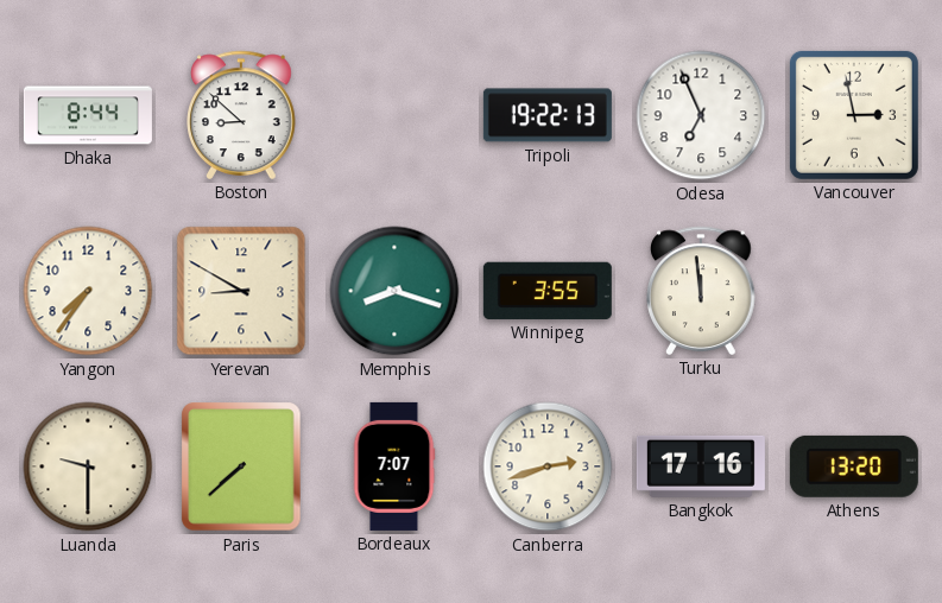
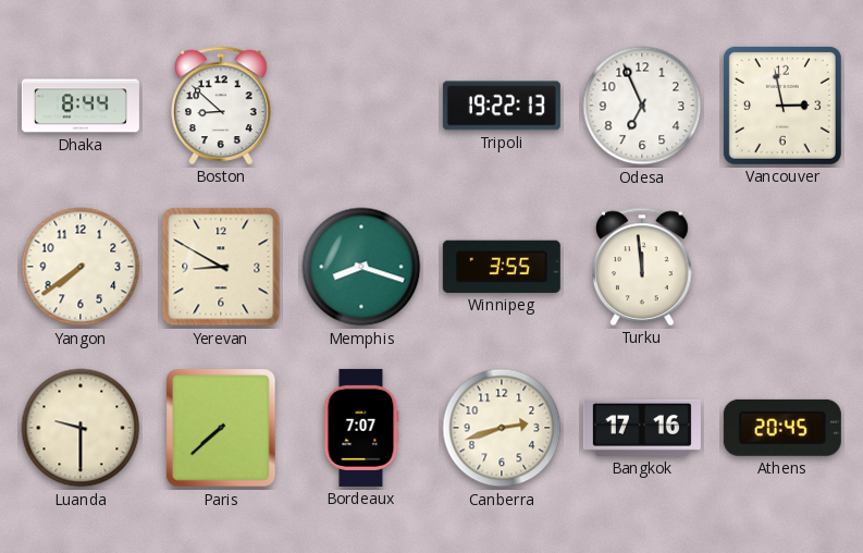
Yangon: 7:36 -> 7:39
Athens: 13:20 -> 20:45
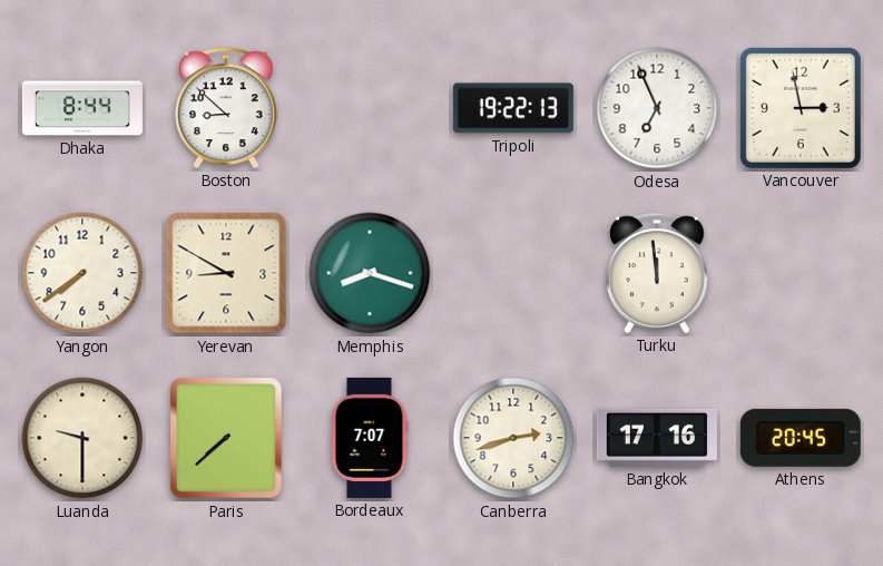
Winnipeg: 3:55 -> none
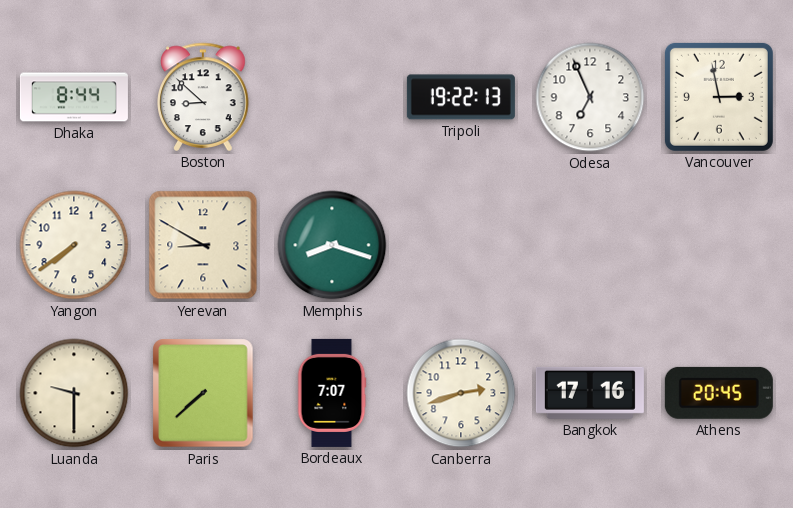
Turku: 11:59 -> none
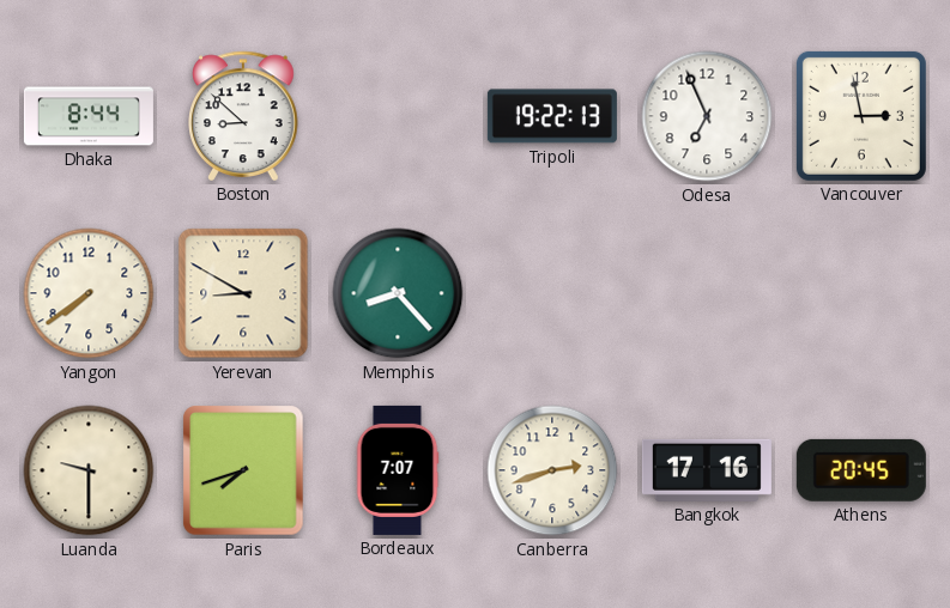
Memphis: 8:18 -> 8:23
Paris: 7:38 -> 7:42
